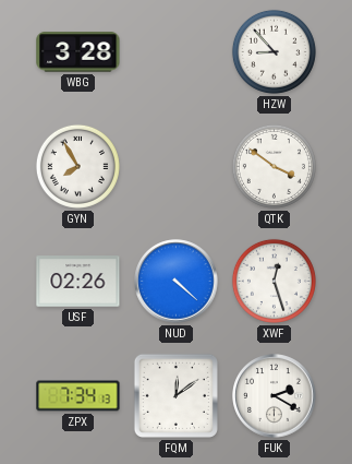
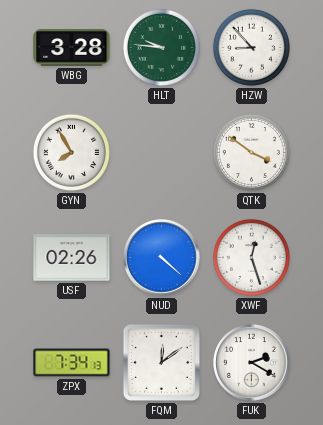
HLT: none -> 9:46
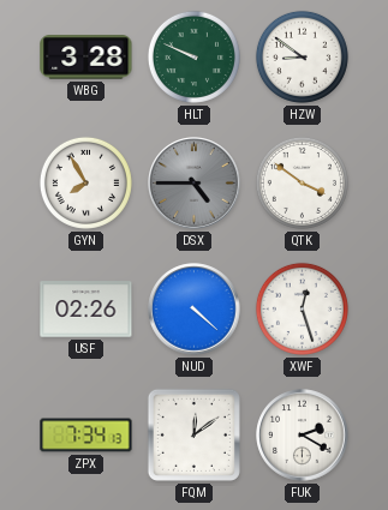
HLT: 9:46 -> 9:49
HZW: 8:53 -> 8:51
DSX: none -> 4:45
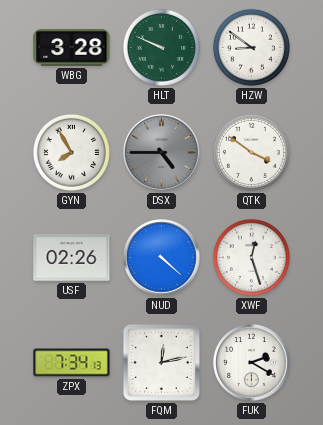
FQM: 12:09 -> 12:13
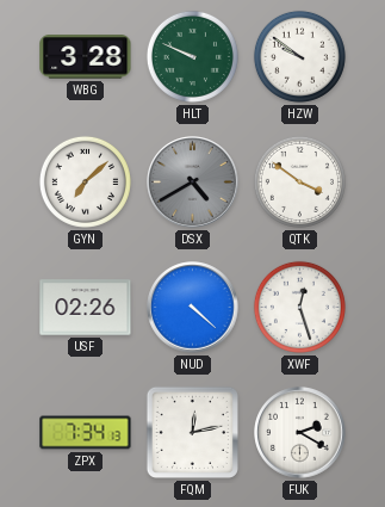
HZW: 8:51 -> 9:51
GYN: 7:55 -> 7:08
DSX: 4:45 -> 4:40
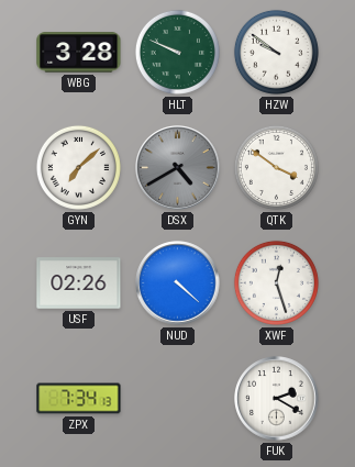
FQM: 12:13 -> none
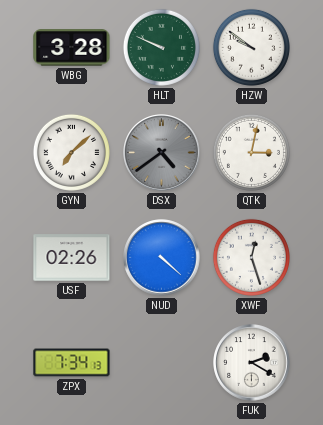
DSX: 4:40 -> 4:39
QTK: 3:51 -> 3:02
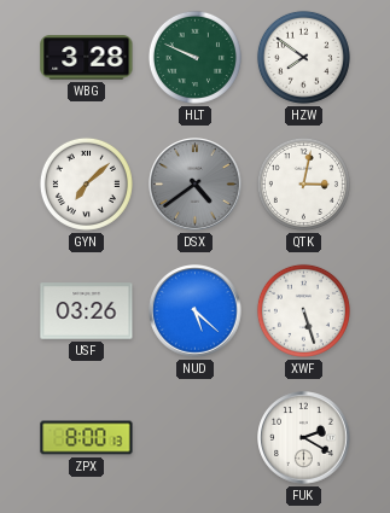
HZW: 9:51 -> 7:51
USF: 02:26 -> 03:26
NUD: 4:22 -> 5:22
XWF: 12:27 -> 5:27
ZPX: 7:34 -> 8:00
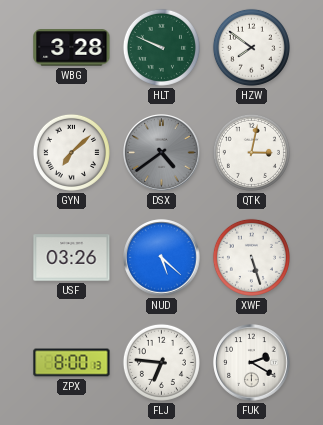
FLJ: none -> 6:46
